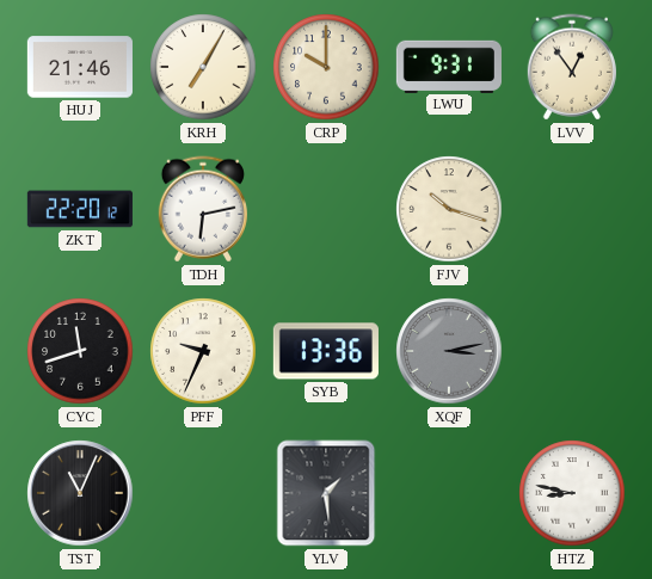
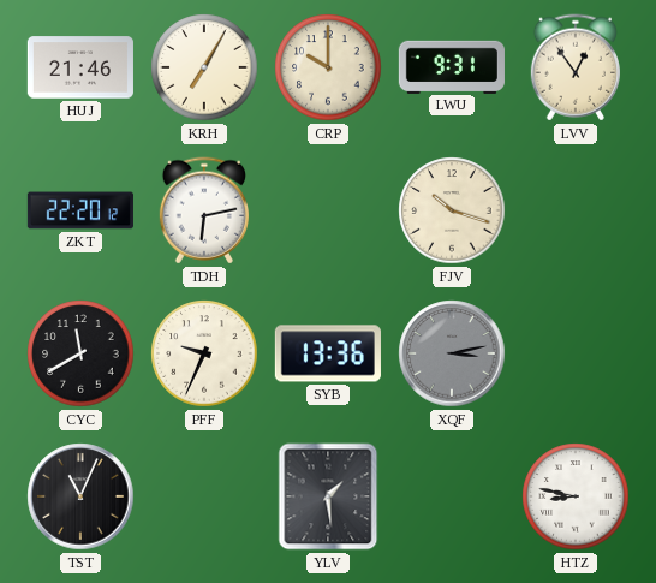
CYC: 11:42 -> 11:40
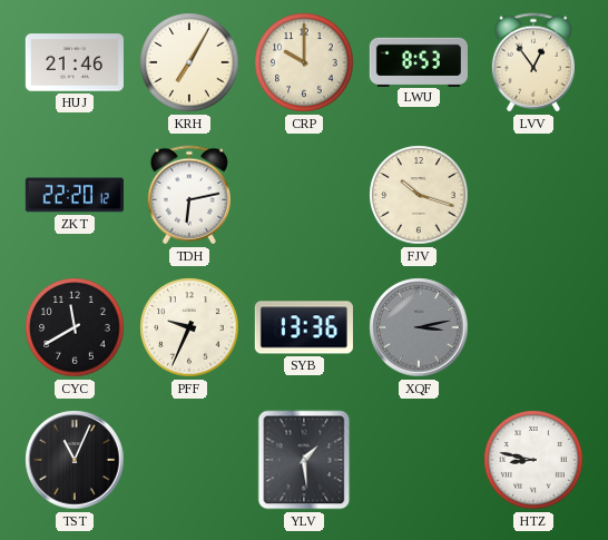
LWU: 9:31 -> 8:53
